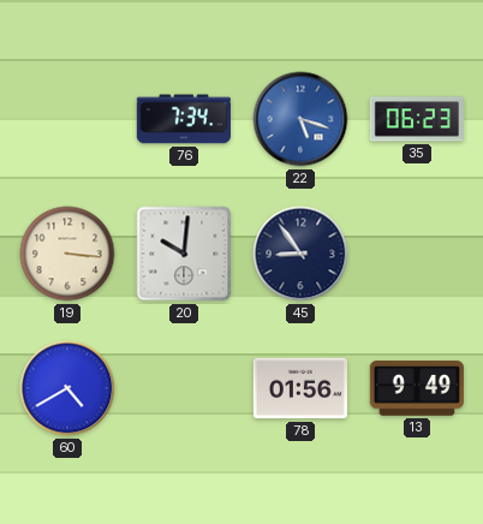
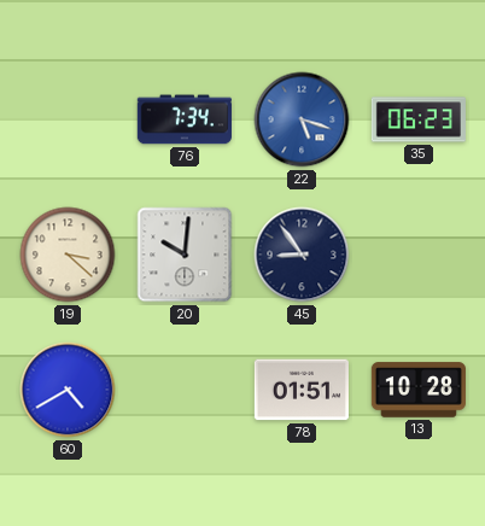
19: 3:16 -> 3:22
78: 01:56 -> 01:51
13: 9:49 -> 10:28
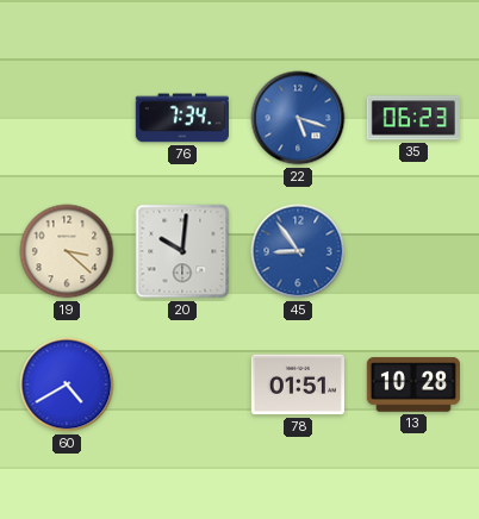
45 dial: navy -> blue
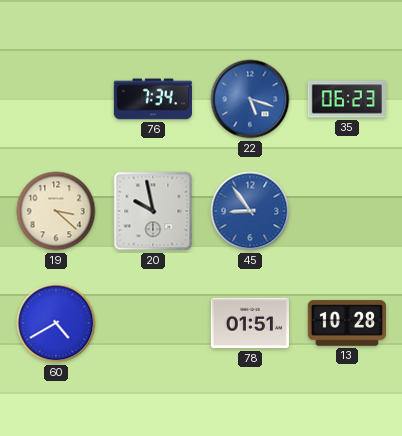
20: 10:01 -> 9:58
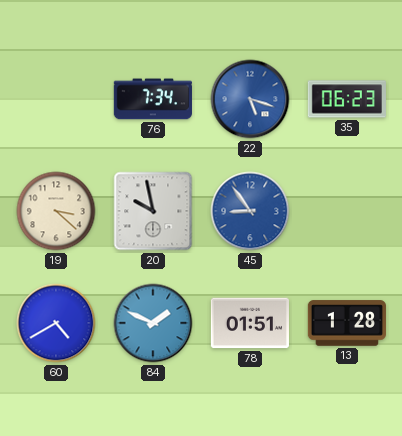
84: none -> 1:49
13: 10:28 -> 1:28
